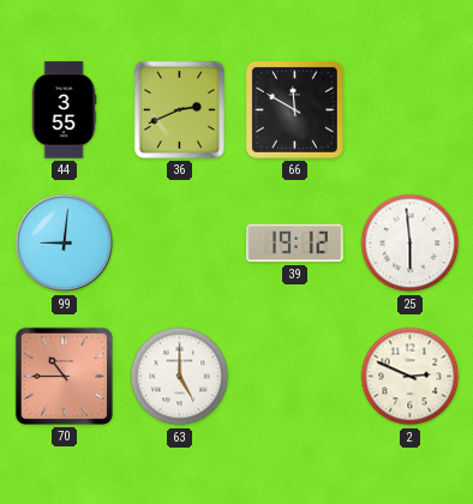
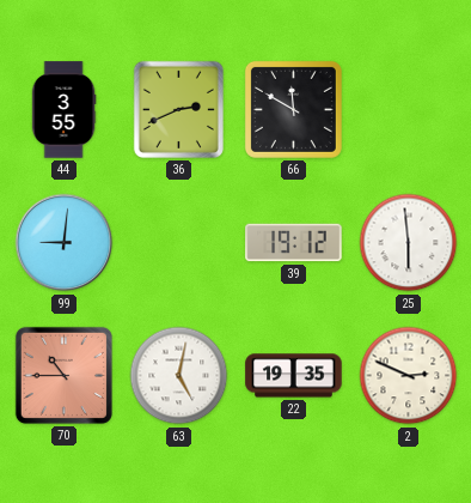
63: 5:00 -> 5:02
22: none -> 19:35
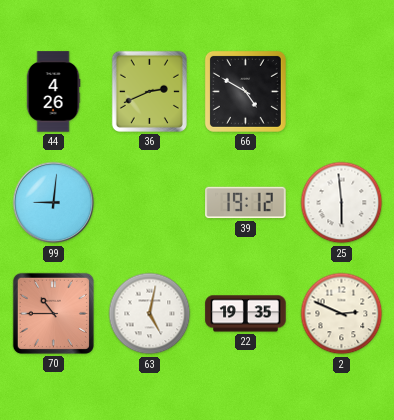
44: 3:55 -> 4:26
66: 11:50 -> 4:50
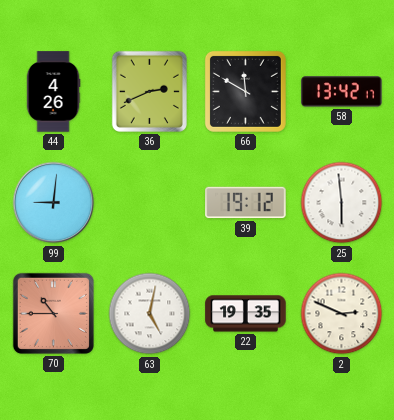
66: 4:50 -> 11:50
58: none -> 13:42
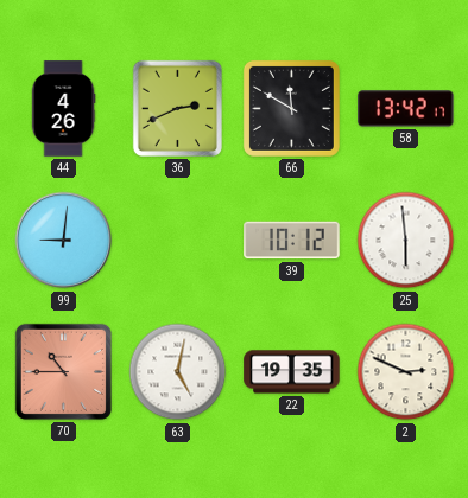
39: 19:12 -> 10:12
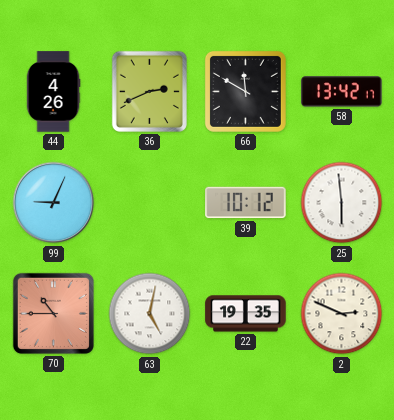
99: 9:01 -> 9:04
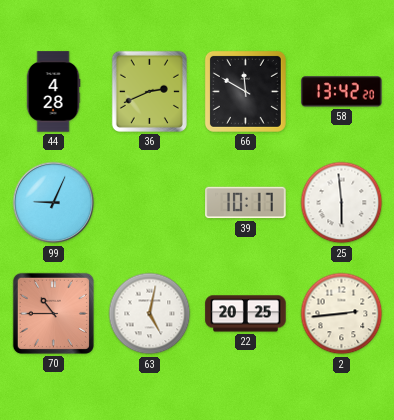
44: 4:26 -> 4:28
58: 13:42:17 -> 13:42:20
39: 10:12 -> 10:17
22: 19:35 -> 20:25
2: 2:49 -> 2:44
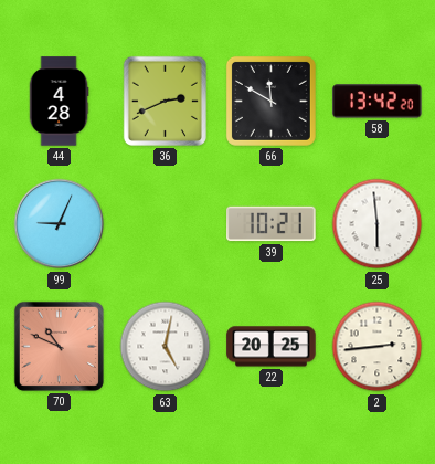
39: 10:17 -> 10:21
70: 10:45 -> 10:49
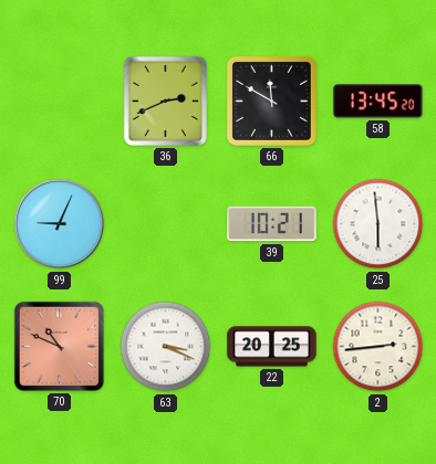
44: 4:28 -> none
58: 13:42 -> 13:45
63: 5:02 -> 3:19
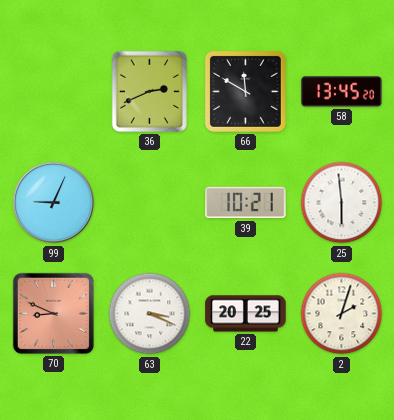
70: 10:49 -> 8:49
2: 2:44 -> 2:03
